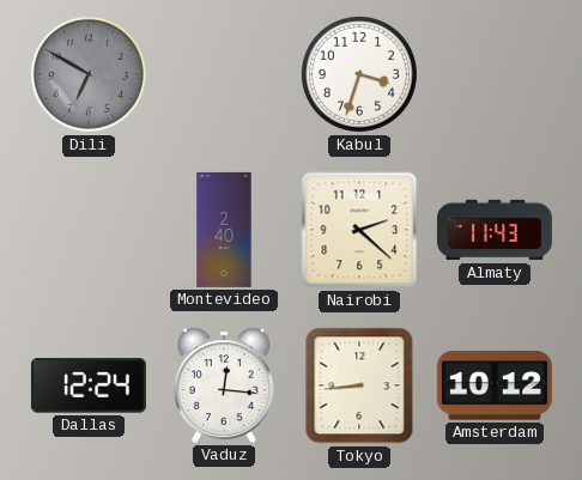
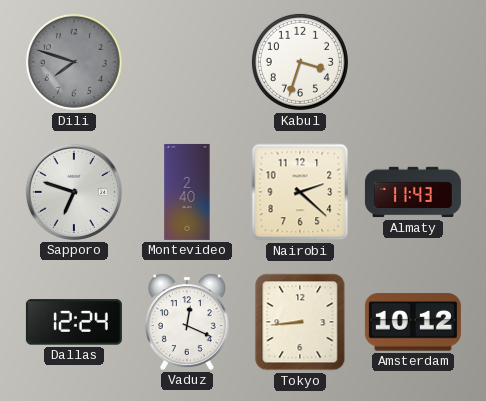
Dili: 6:50 -> 7:48
Sapporo: none -> 6:48
Vaduz: 12:16 -> 12:19
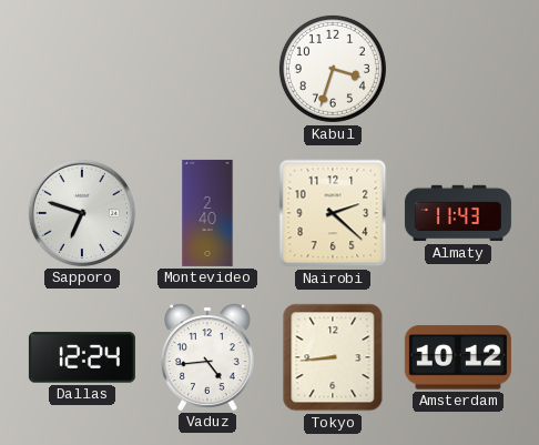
Dili: 7:48 -> none
Vaduz: 12:19 -> 4:44
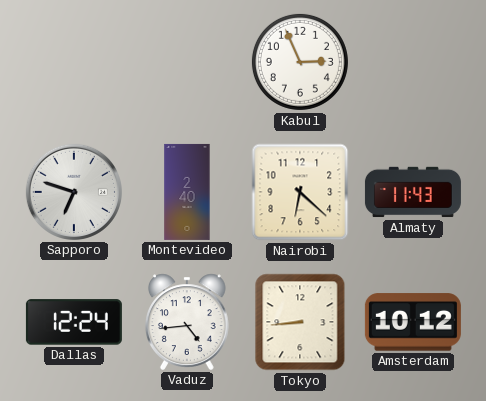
Kabul: 3:33 -> 2:56
Nairobi: 2:22 -> 6:22
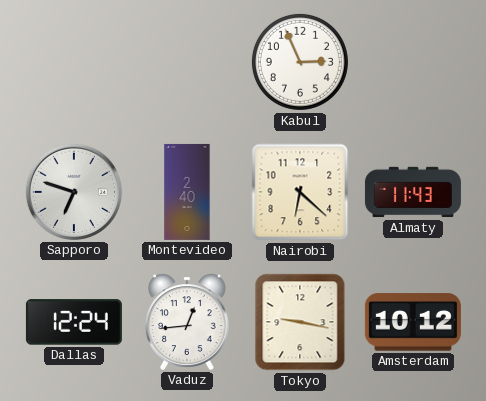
Vaduz: 4:44 -> 12:44
Tokyo: 8:44 -> 9:17
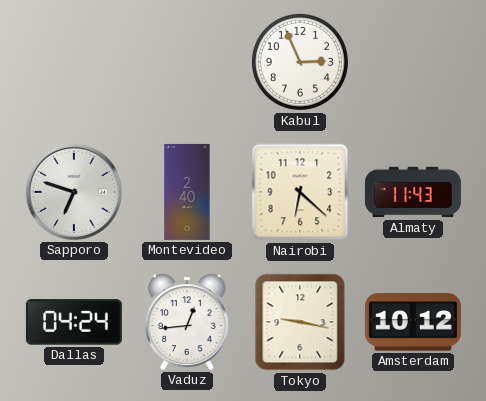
Dallas: 12:24 -> 04:24
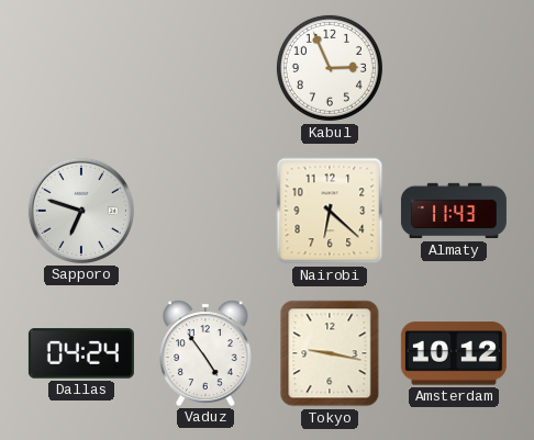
Montevideo: 2:40 -> none
Vaduz: 12:44 -> 4:54
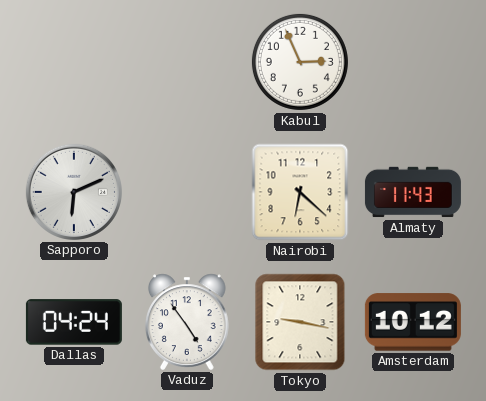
Sapporo: 6:48 -> 6:11
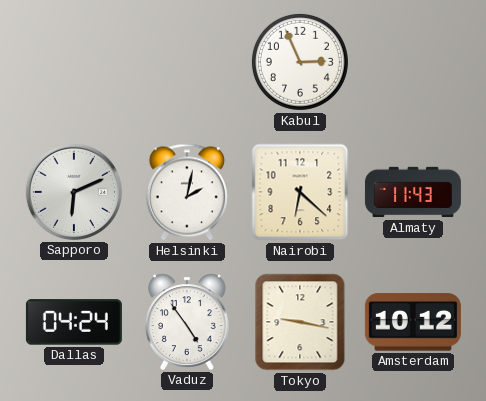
Helsinki: none -> 2:02
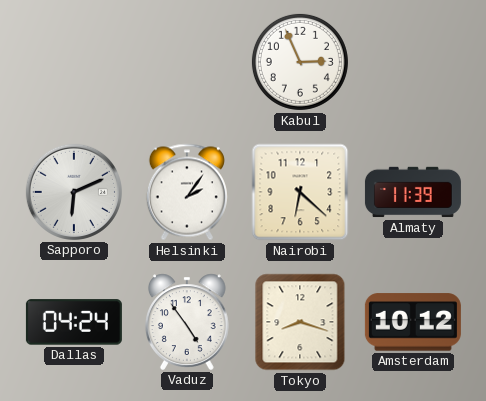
Helsinki: 2:02 -> 2:06
Almaty: 11:43 -> 11:39
Tokyo: 9:17 -> 8:18
